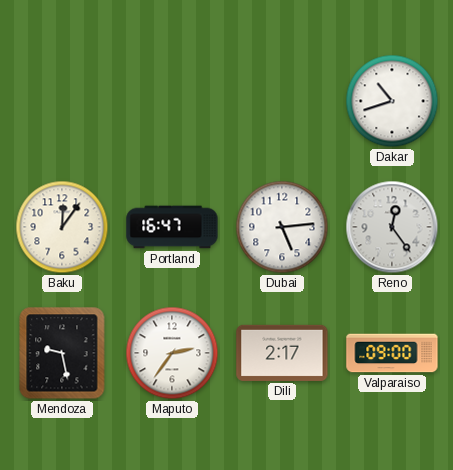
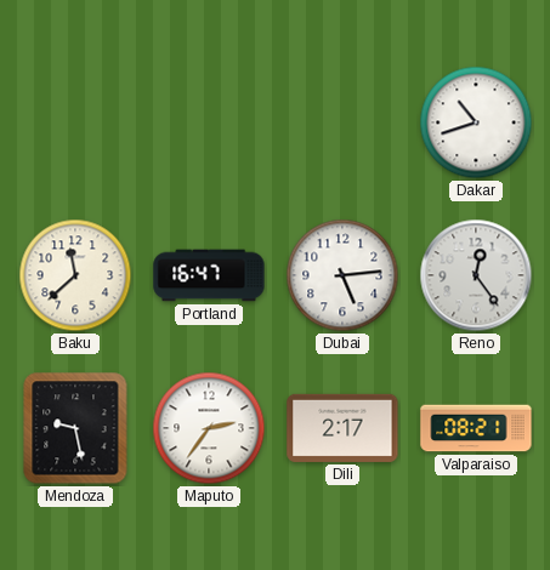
Baku: 12:06 -> 11:38
Valparaiso: 09:00 -> 08:21
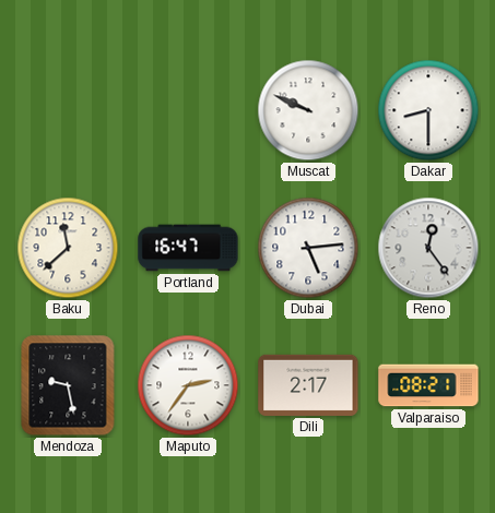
Muscat: none -> 9:49
Dakar: 10:42 -> 8:30
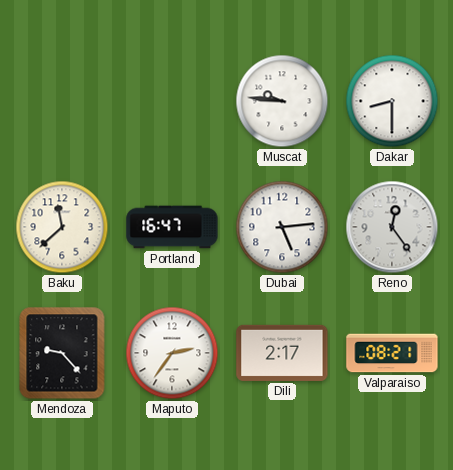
Muscat: 9:49 -> 9:46
Mendoza: 9:28 -> 9:23
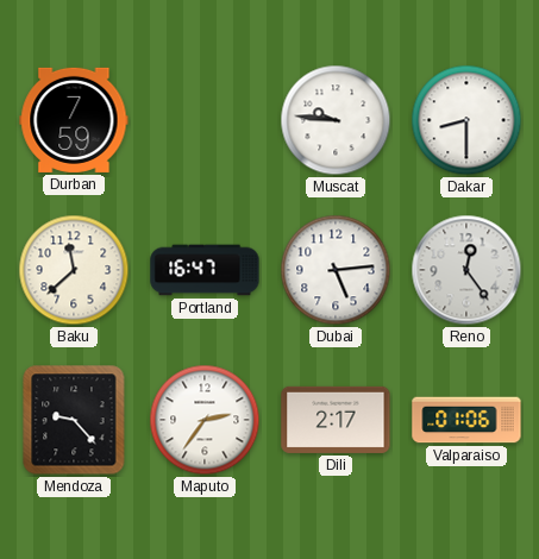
Durban: none -> 7:59
Valparaiso: 08:21 -> 01:06
